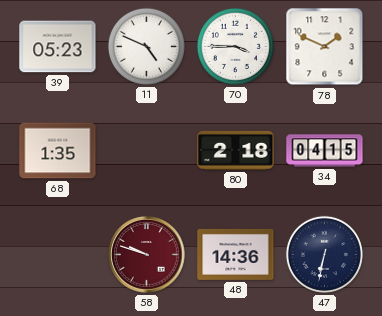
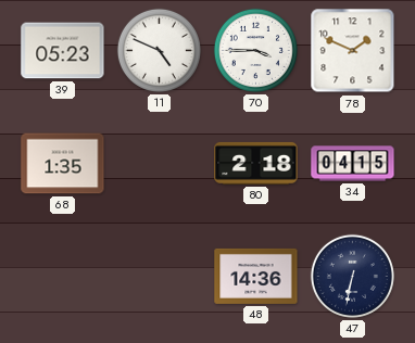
58: 9:48 -> none
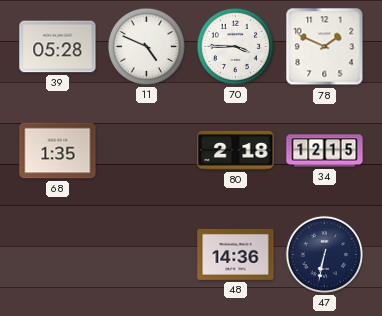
39: 05:23 -> 05:28
34: 04:15 -> 12:15
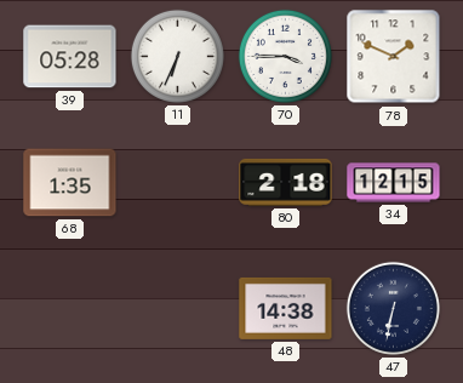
11: 4:49 -> 6:34
48: 14:36 -> 14:38
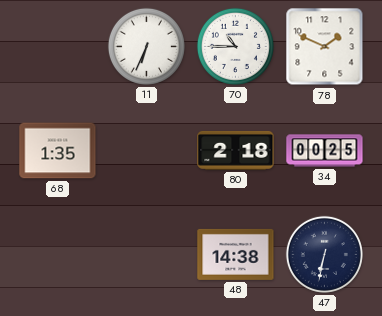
39: 05:28 -> none
70: 3:45 -> 10:45
34: 12:15 -> 00:25
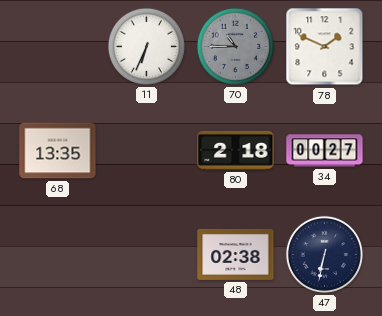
70 dial: white -> grey
68: 1:35 -> 13:35
34: 00:25 -> 00:27
48: 14:38 -> 02:38
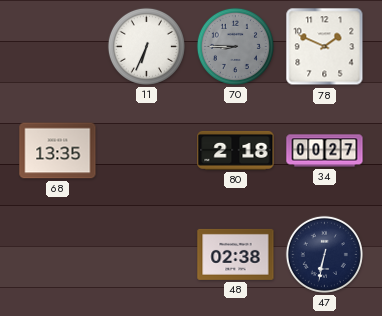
70: 10:45 -> 8:45
